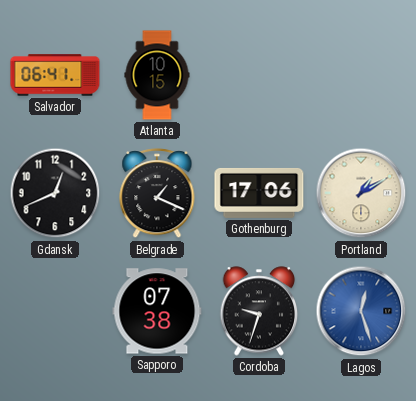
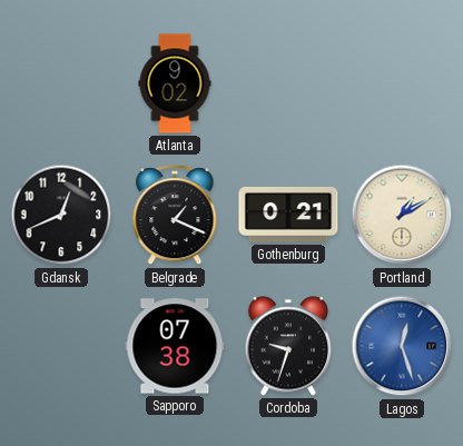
Salvador: 06:41 -> none
Atlanta: 10:15 -> 9:02
Gothenburg: 17:06 -> 0:21
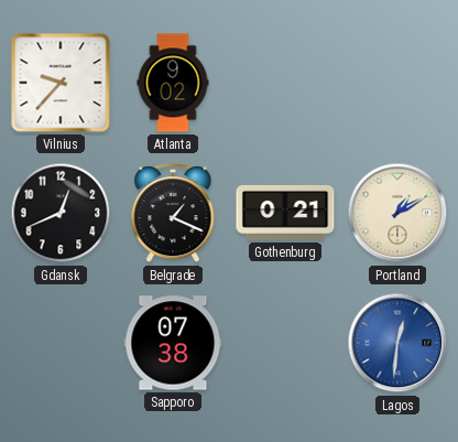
Vilnius: none -> 9:37
Cordoba: 9:33 -> none
Lagos: 12:27 -> 12:31
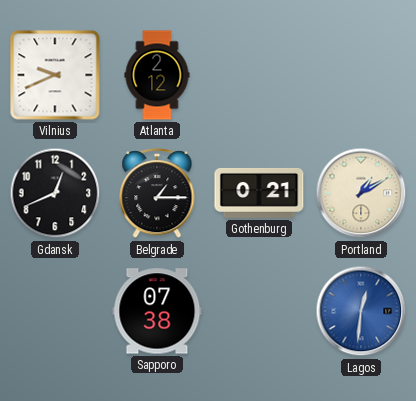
Vilnius: 9:37 -> 9:41
Atlanta: 9:02 -> 2:12
Belgrade: 1:19 -> 1:15
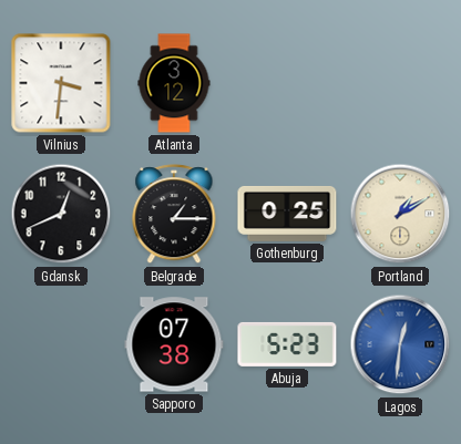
Vilnius: 9:41 -> 3:31
Atlanta: 2:12 -> 3:12
Gothenburg: 0:21 -> 0:25
Abuja: none -> 5:23
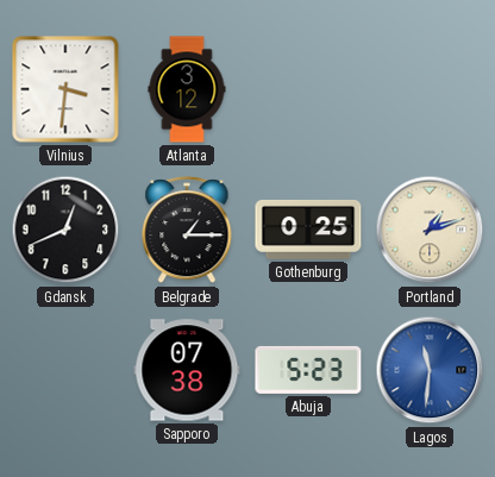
Portland: 1:10 -> 1:12
Lagos: 12:31 -> 11:31
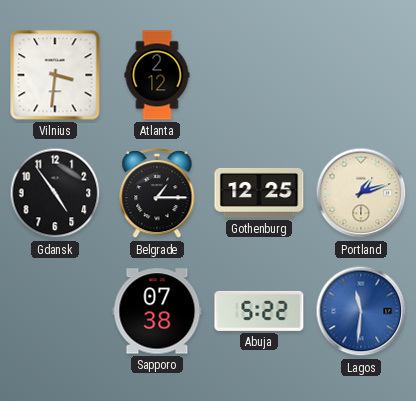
Atlanta: 3:12 -> 2:12
Gdansk: 12:41 -> 4:54
Gothenburg: 0:25 -> 12:25
Abuja: 5:23 -> 5:22
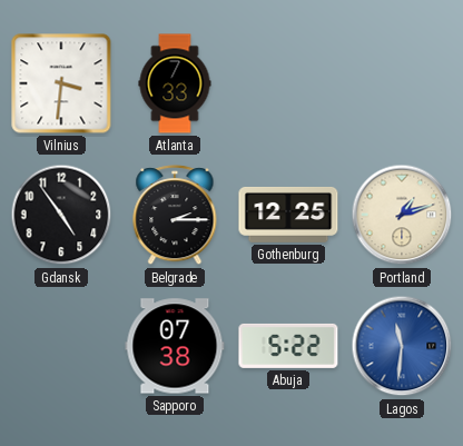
Atlanta: 2:12 -> 7:33
Belgrade: 1:15 -> 2:15
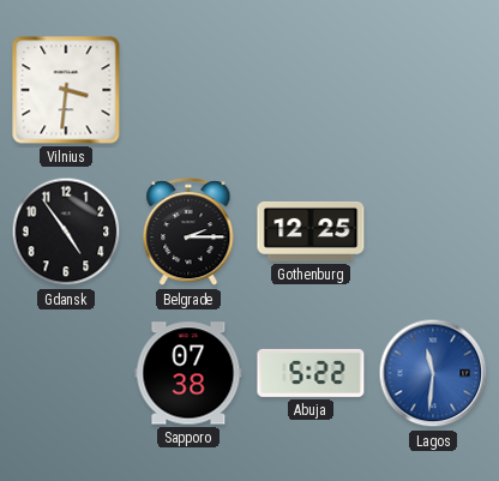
Atlanta: 7:33 -> none
Portland: 1:12 -> none
